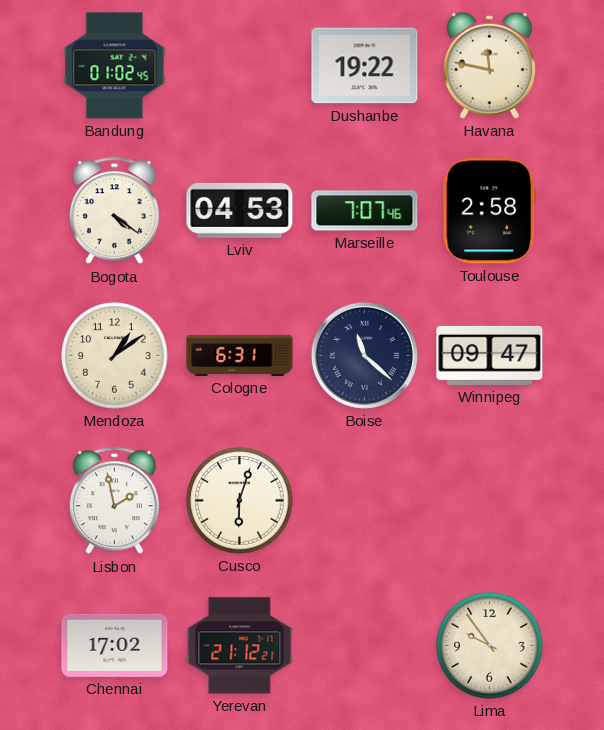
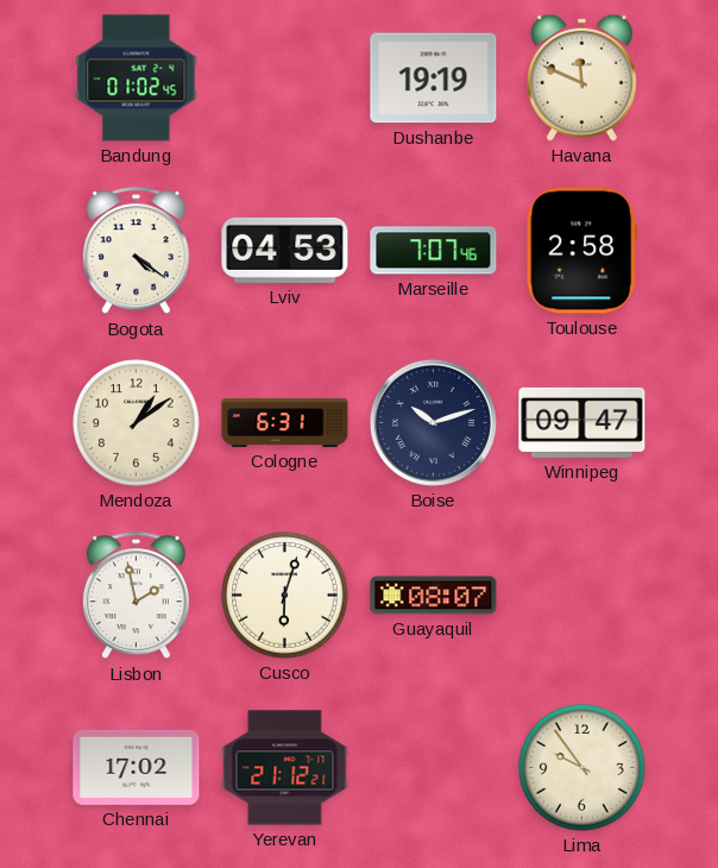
Dushanbe: 19:22 -> 19:19
Havana: 11:47 -> 11:49
Boise: 11:22 -> 10:12
Guayaquil: none -> 08:07
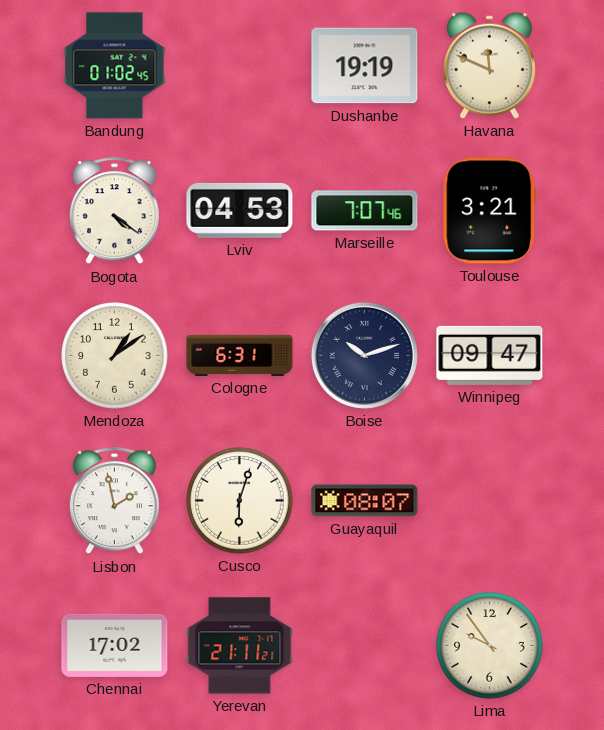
Toulouse: 2:58 -> 3:21
Yerevan: 21:12 -> 21:11
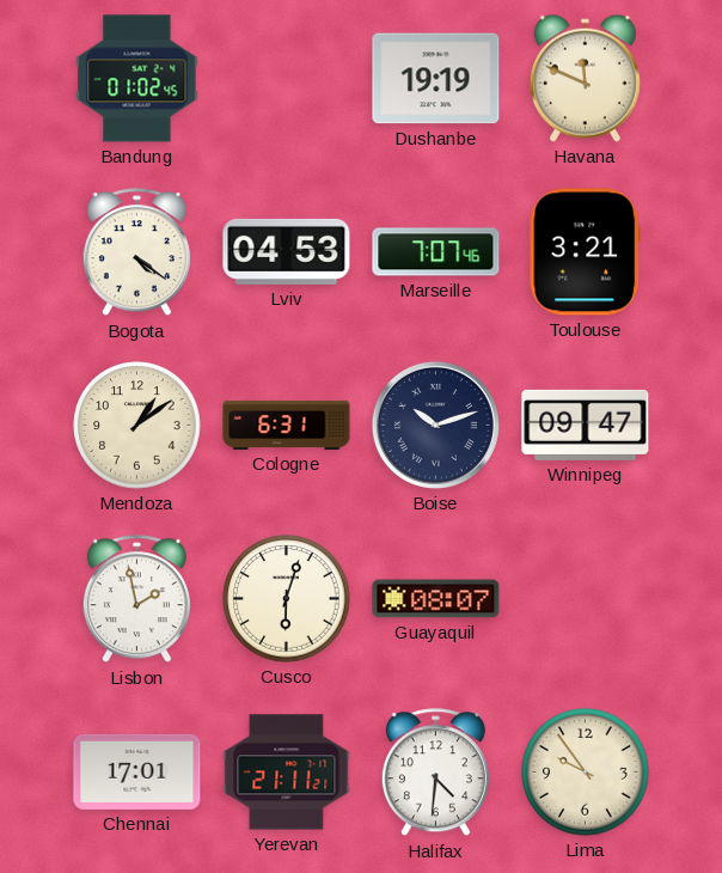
Chennai: 17:02 -> 17:01
Halifax: none -> 4:31
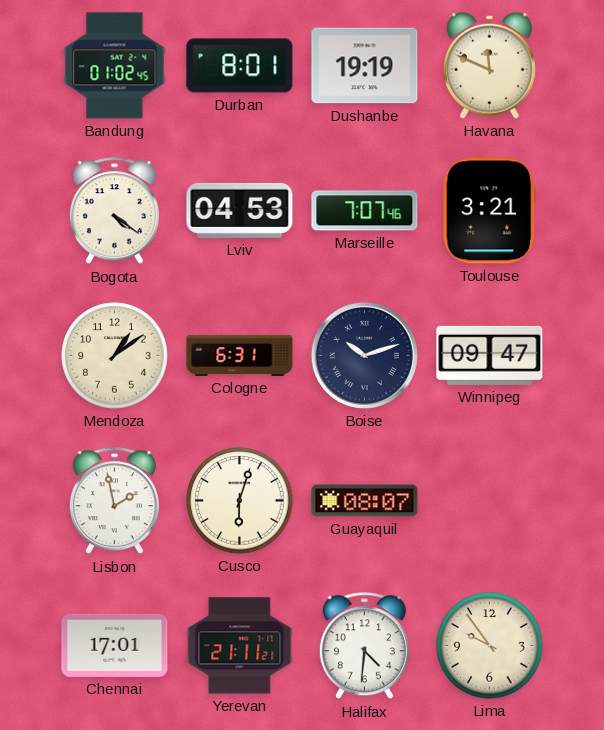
Durban: none -> 8:01
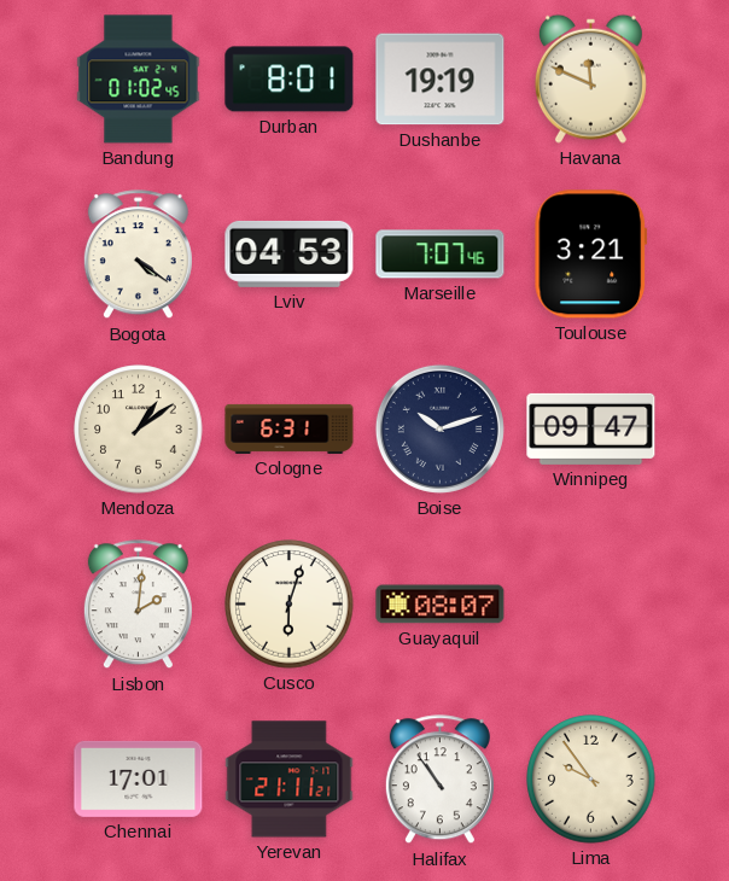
Lisbon: 1:58 -> 2:01
Halifax: 4:31 -> 10:54
